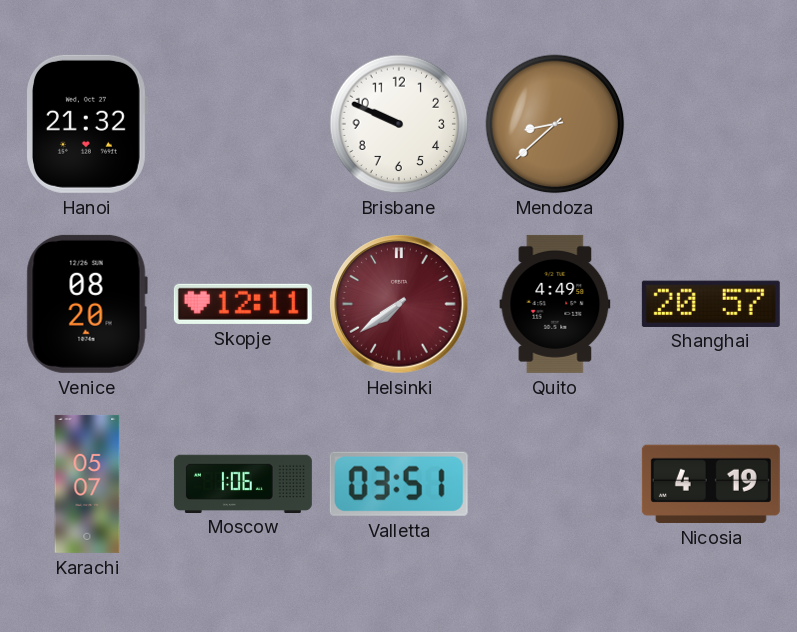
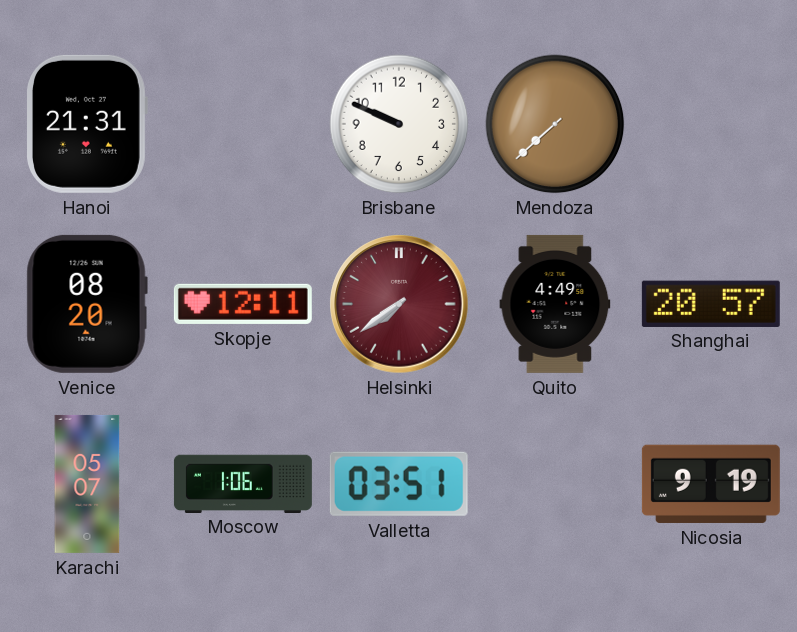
Hanoi: 21:32 -> 21:31
Mendoza: 8:38 -> 7:38
Nicosia: 4:19 -> 9:19
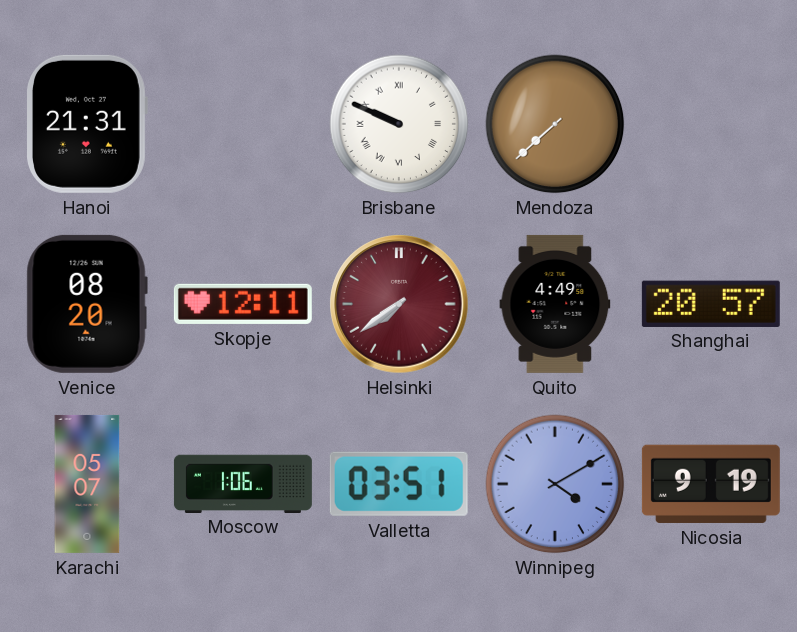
Brisbane numerals: Arabic -> Roman
Winnipeg: none -> 4:10
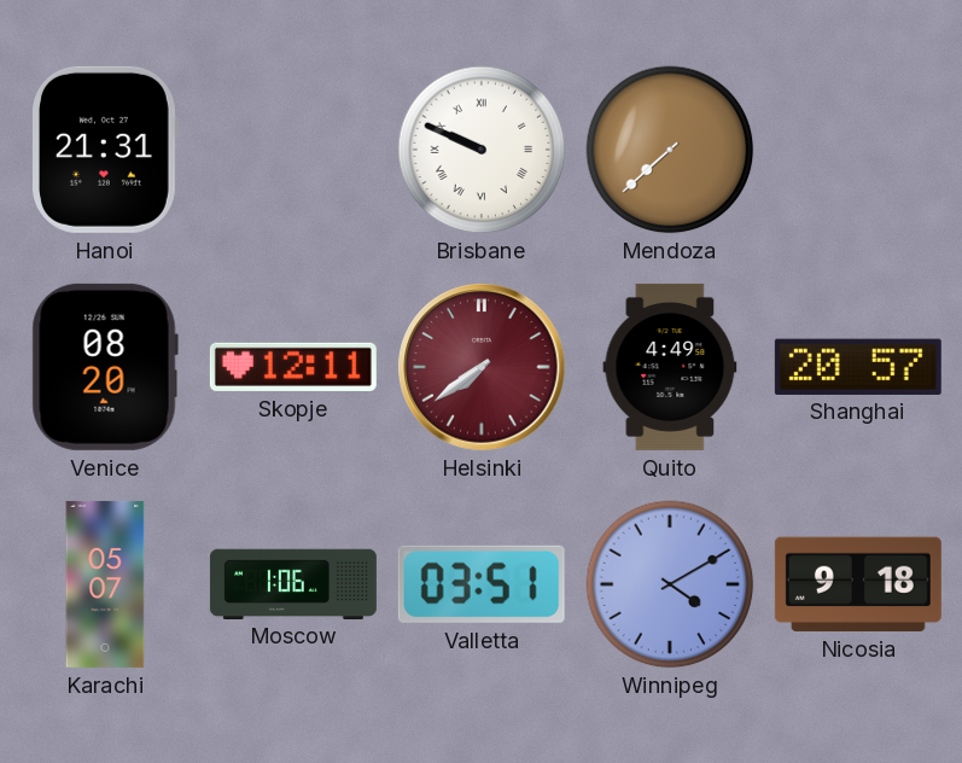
Nicosia: 9:19 -> 9:18
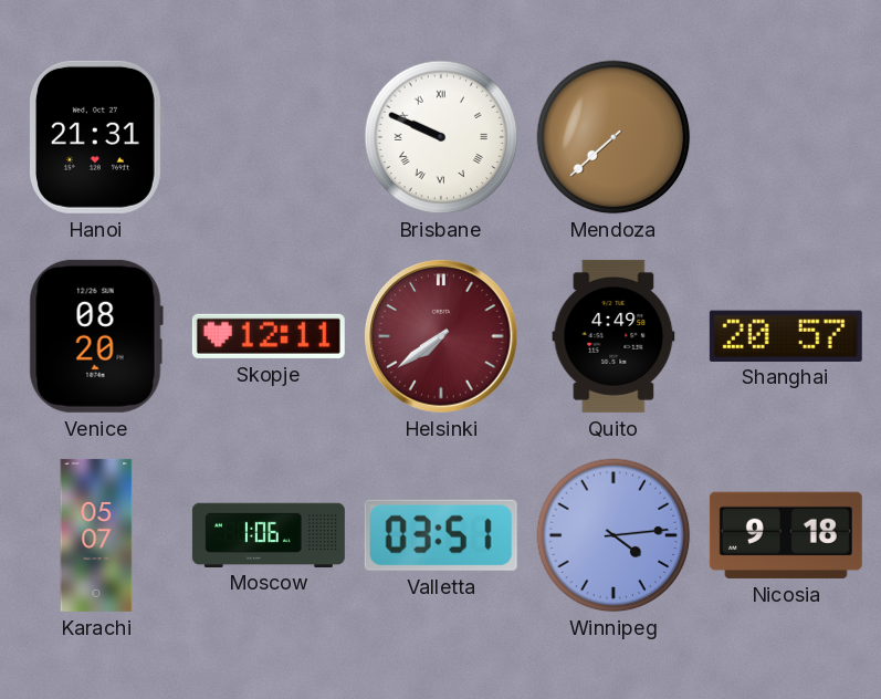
Winnipeg: 4:10 -> 4:14
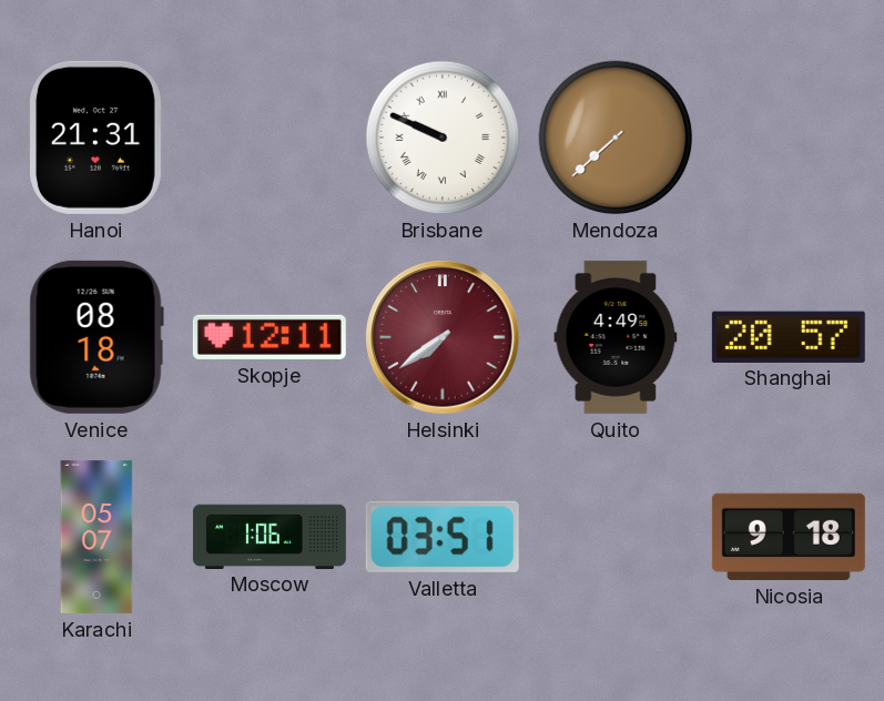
Venice: 08:20 -> 08:18
Winnipeg: 4:14 -> none
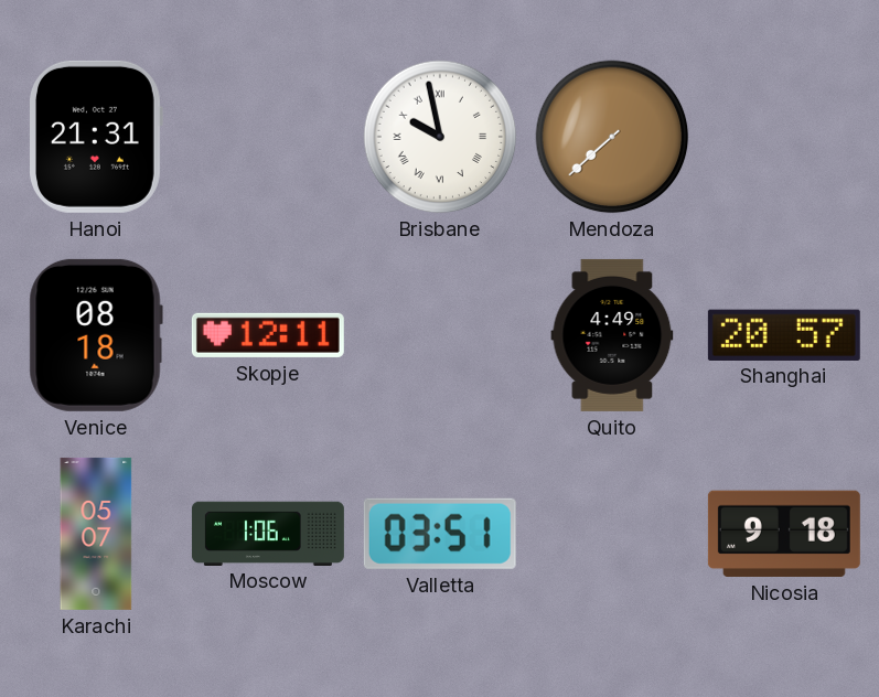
Brisbane: 9:49 -> 9:58
Helsinki: 7:39 -> none
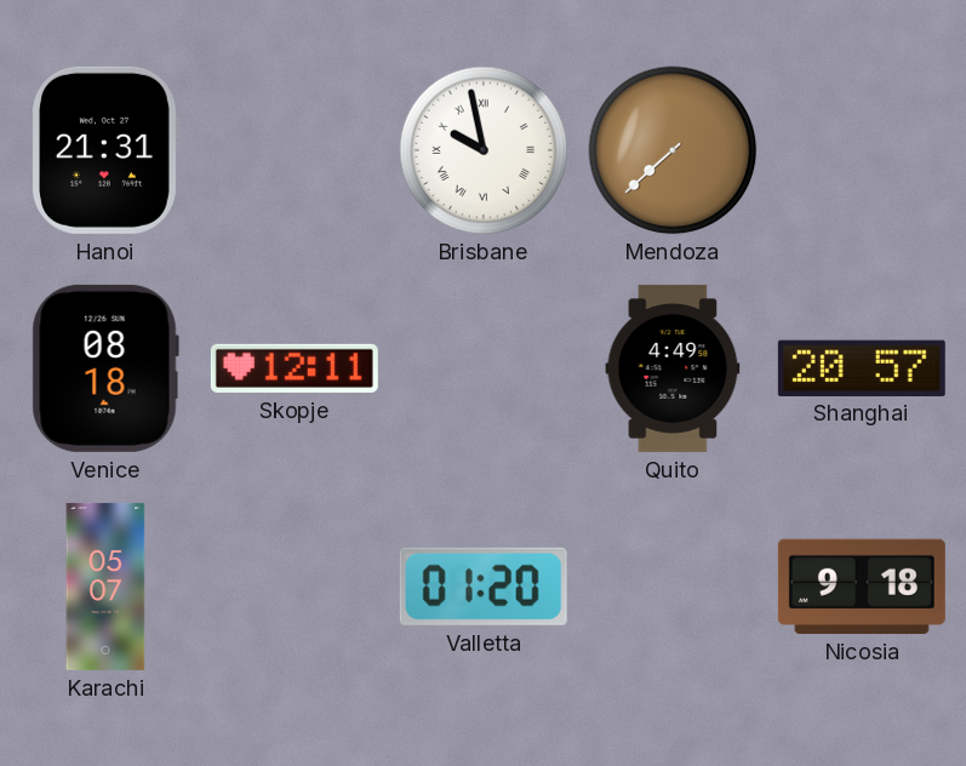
Moscow: 1:06 -> none
Valletta: 03:51 -> 01:20
